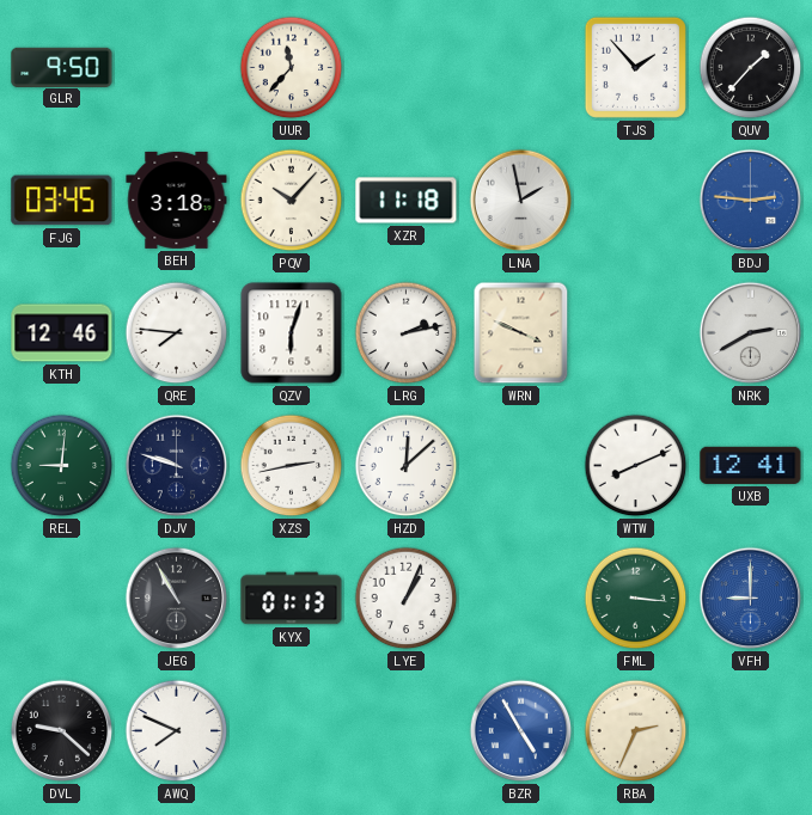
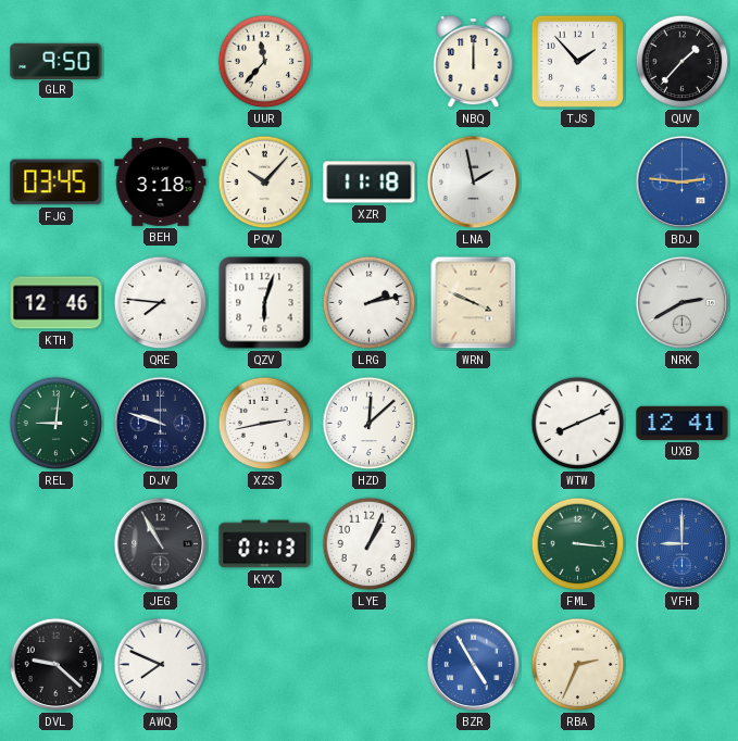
NBQ: none -> 12:00
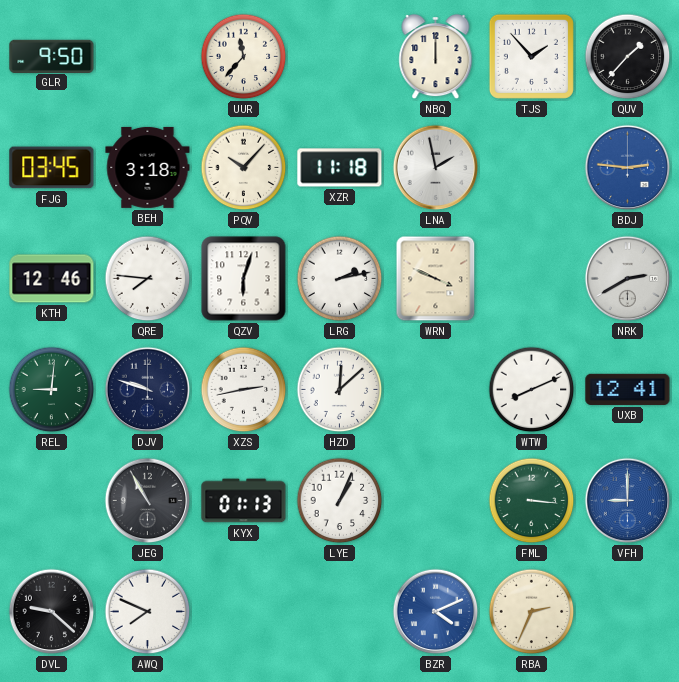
BZR: 4:55 -> 4:11
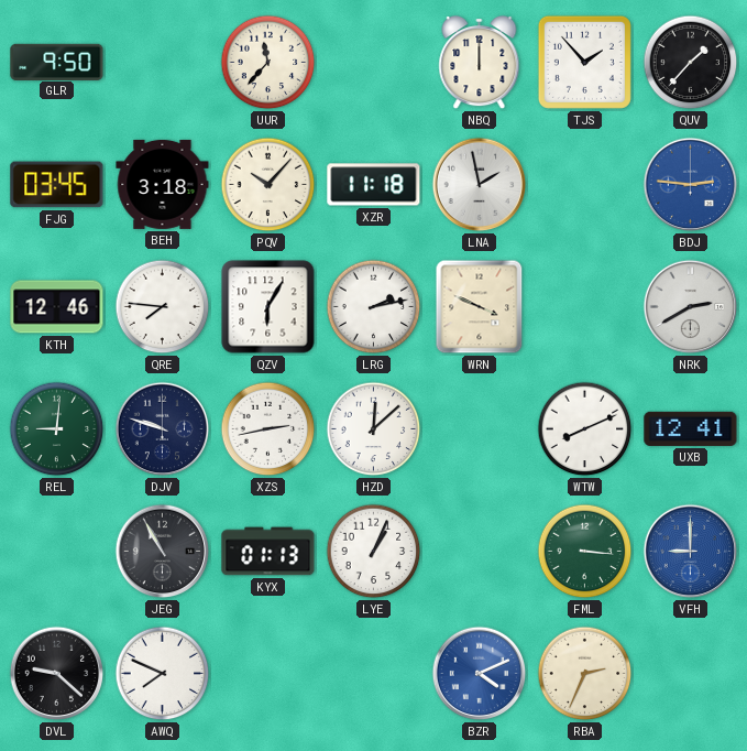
QZV: 6:03 -> 6:05
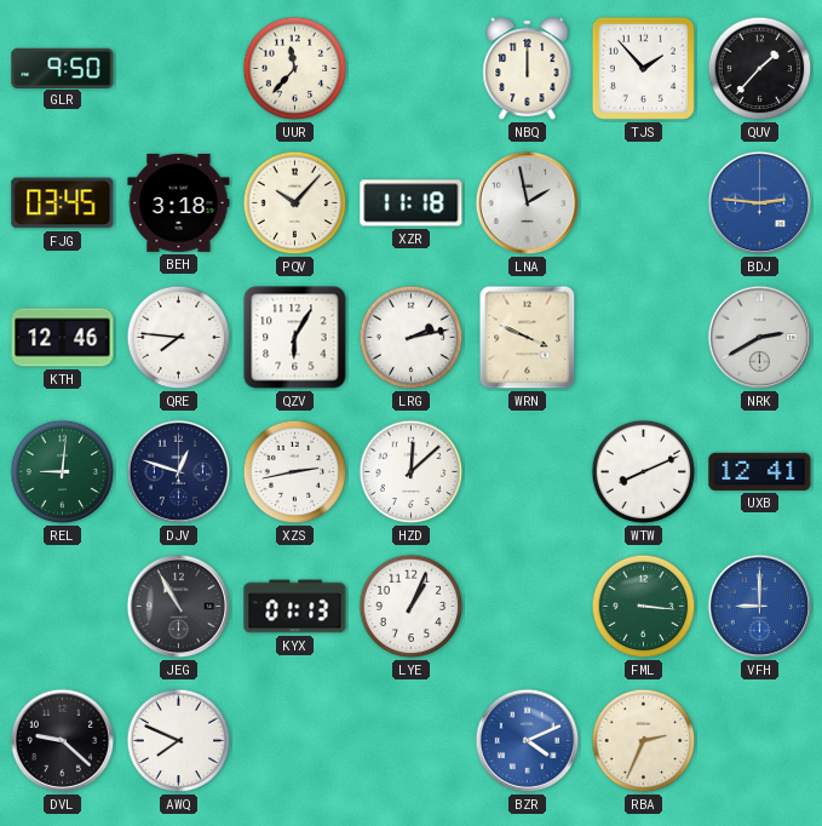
DJV: 9:48 -> 12:48
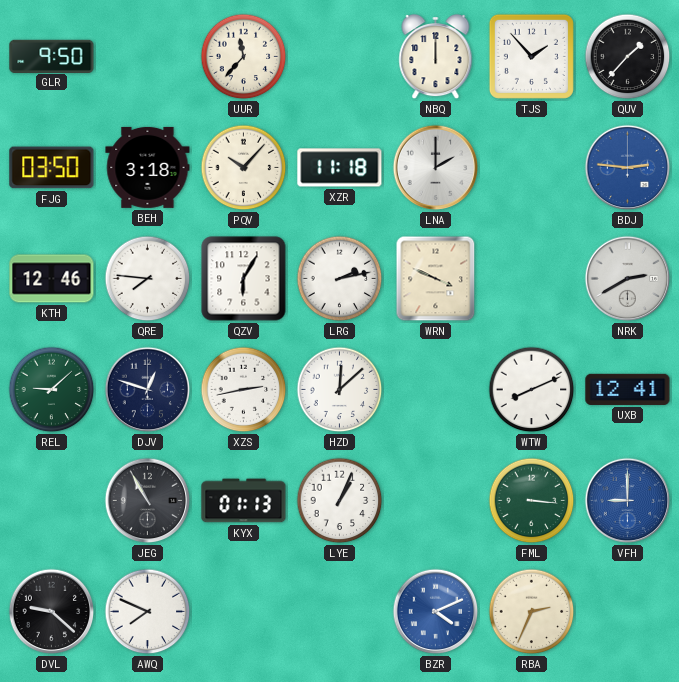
FJG: 03:45 -> 03:50
LNA: 1:58 -> 2:00
REL: 9:01 -> 9:08
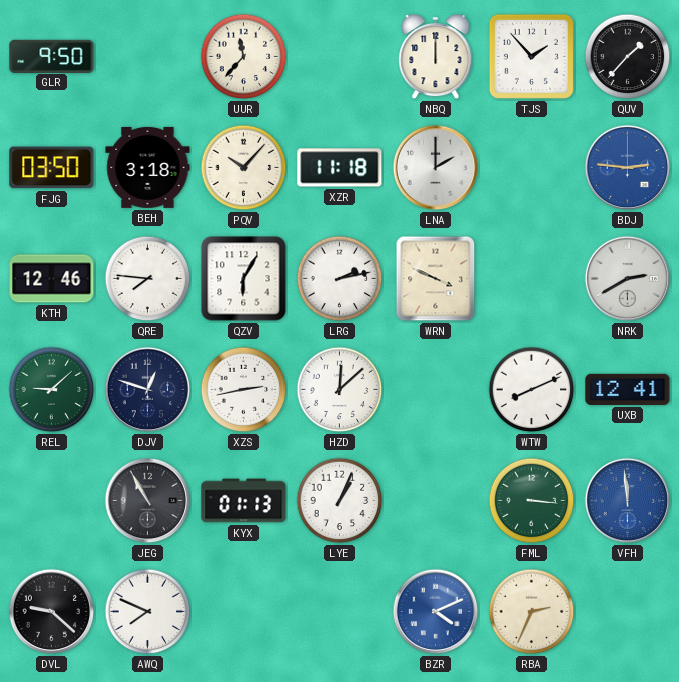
VFH: 9:00 -> 11:59
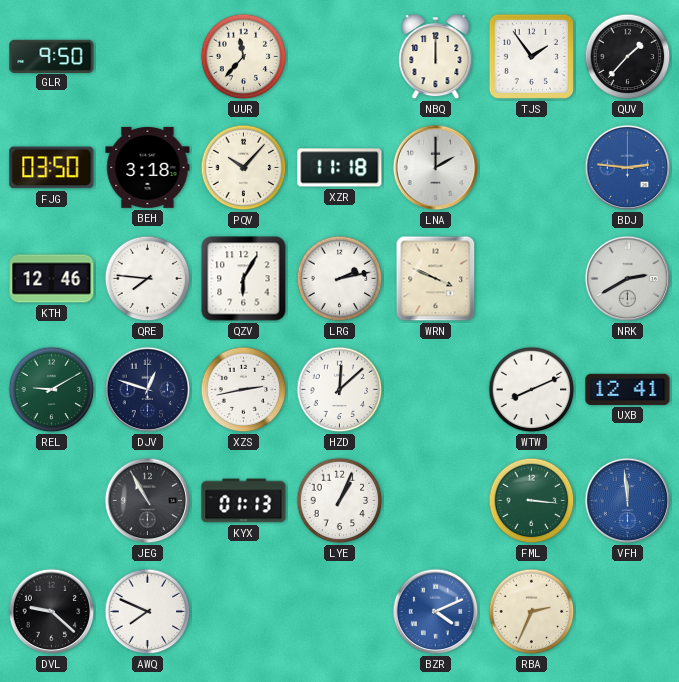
TJS: 1:53 -> 1:54
REL: 9:08 -> 9:10
